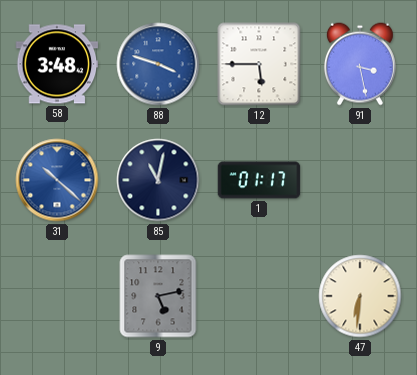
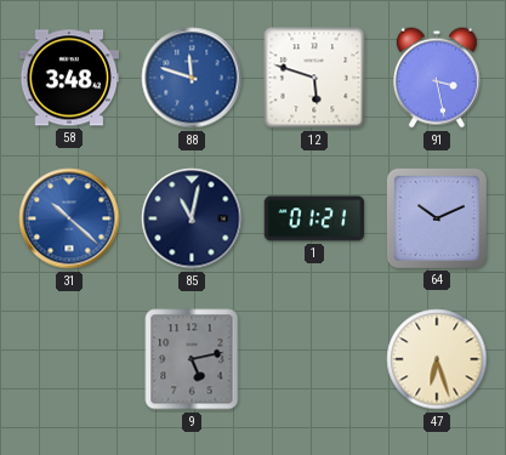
88: 3:48 -> 11:48
12: 5:45 -> 5:48
1: 01:17 -> 01:21
64: none -> 10:11
47: 6:31 -> 6:27
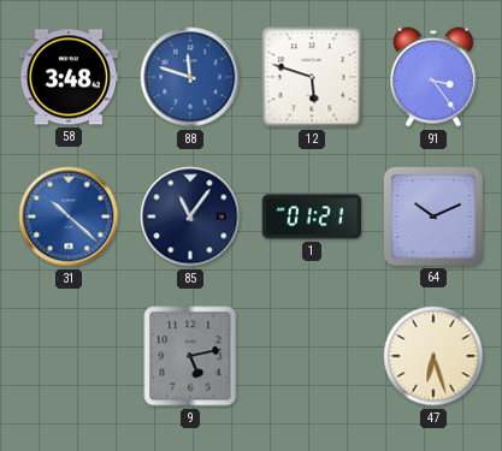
91: 3:28 -> 3:24
85: 11:02 -> 11:06
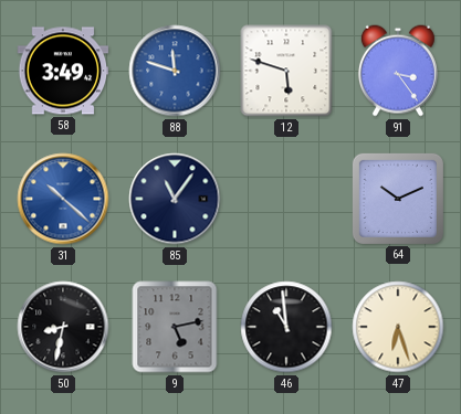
58: 3:48 -> 3:49
1: 01:21 -> none
50: none -> 8:32
46: none -> 10:59
